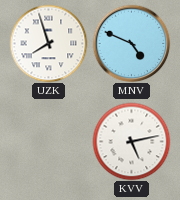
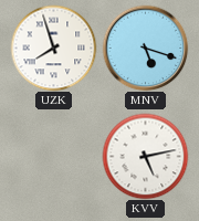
MNV: 4:49 -> 5:18
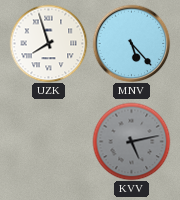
MNV: 5:18 -> 5:23
KVV dial: white -> grey
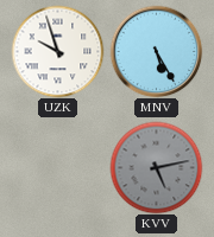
UZK: 7:57 -> 9:57
MNV: 5:23 -> 5:25
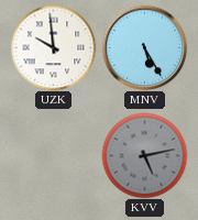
UZK: 9:57 -> 9:59
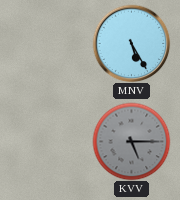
UZK: 9:59 -> none
KVV: 5:13 -> 5:15
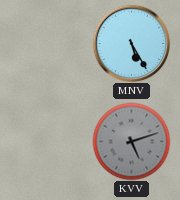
KVV: 5:15 -> 5:12
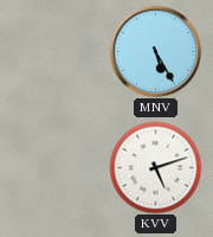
KVV dial: grey -> white
